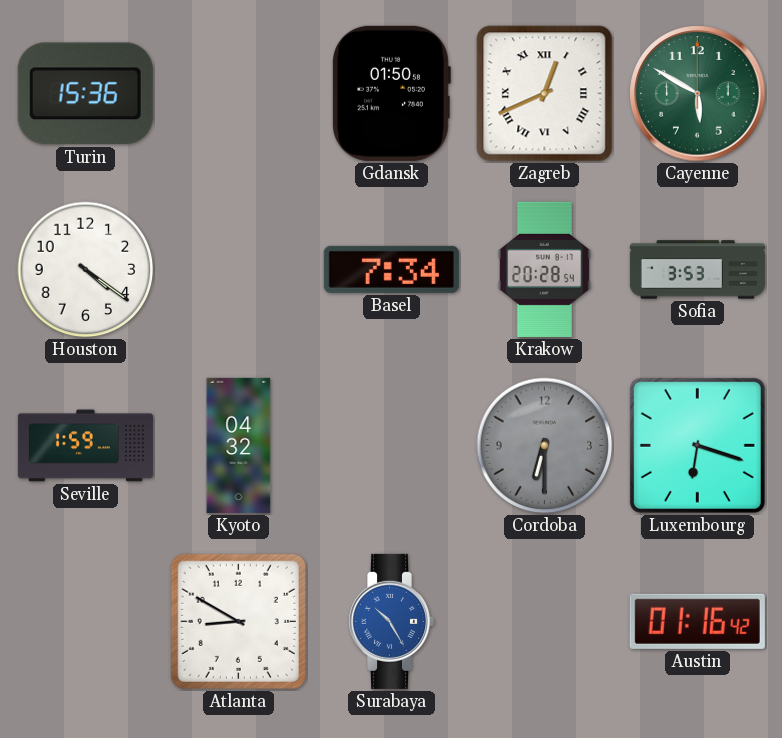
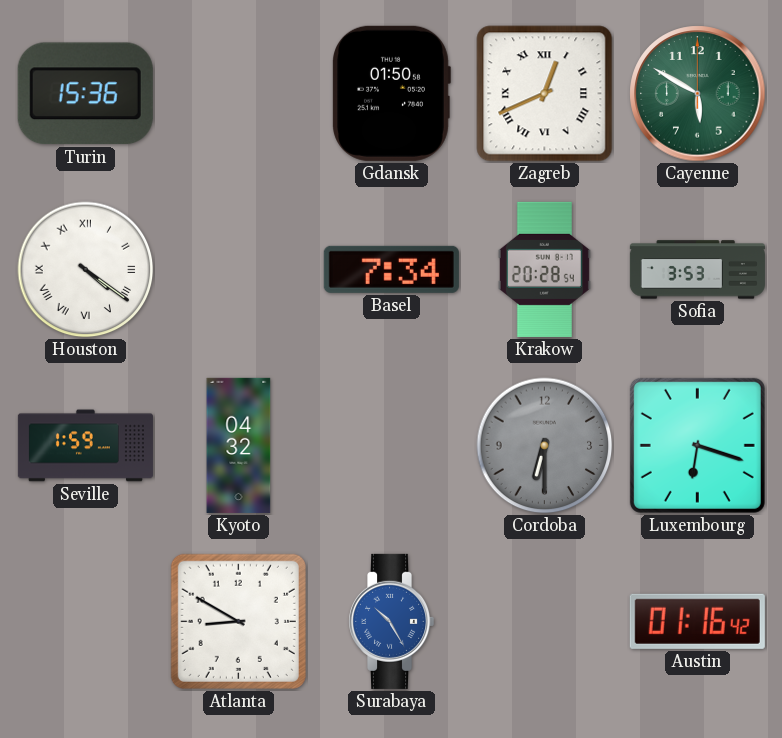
Houston numerals: Arabic -> Roman
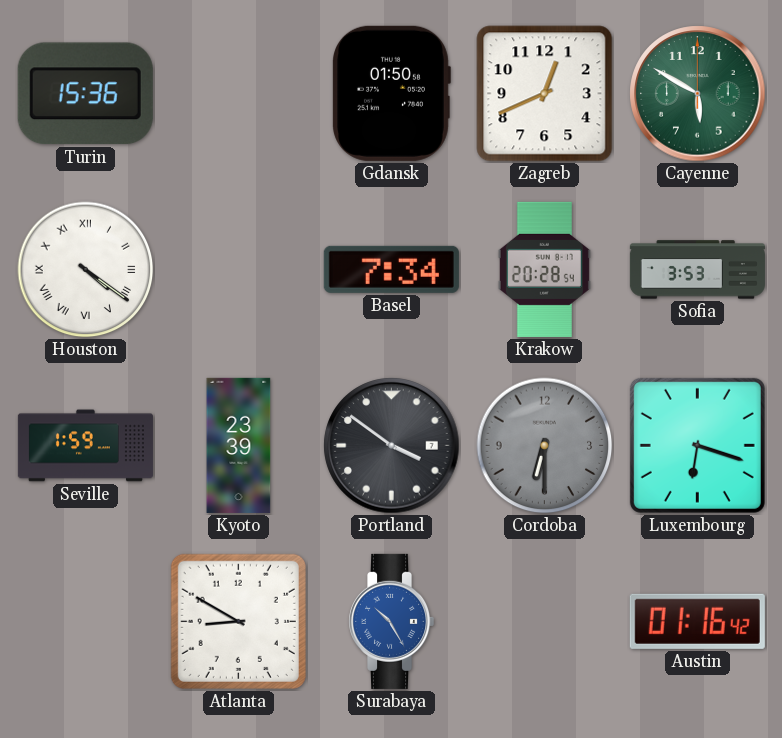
Zagreb numerals: Roman -> Arabic
Kyoto: 04:32 -> 23:39
Portland: none -> 3:51
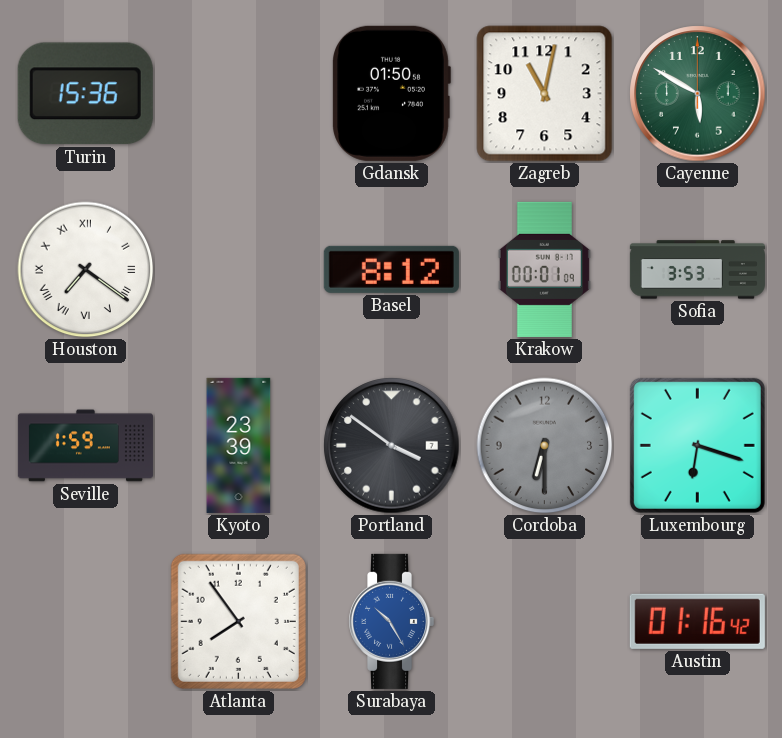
Zagreb: 12:41 -> 11:02
Houston: 4:21 -> 7:21
Basel: 7:34 -> 8:12
Krakow: 20:28 -> 00:01
Atlanta: 8:50 -> 7:54
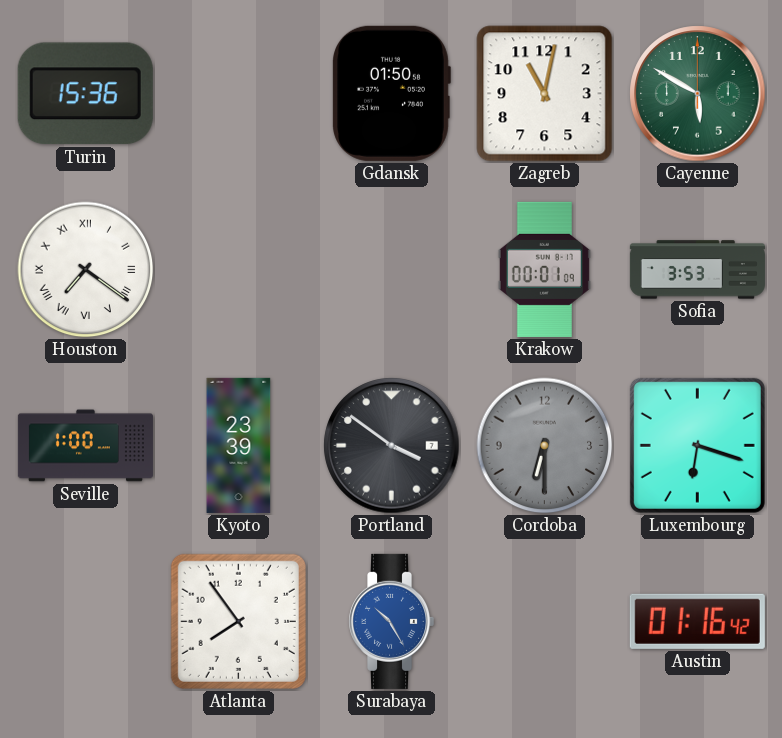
Basel: 8:12 -> none
Seville: 1:59 -> 1:00
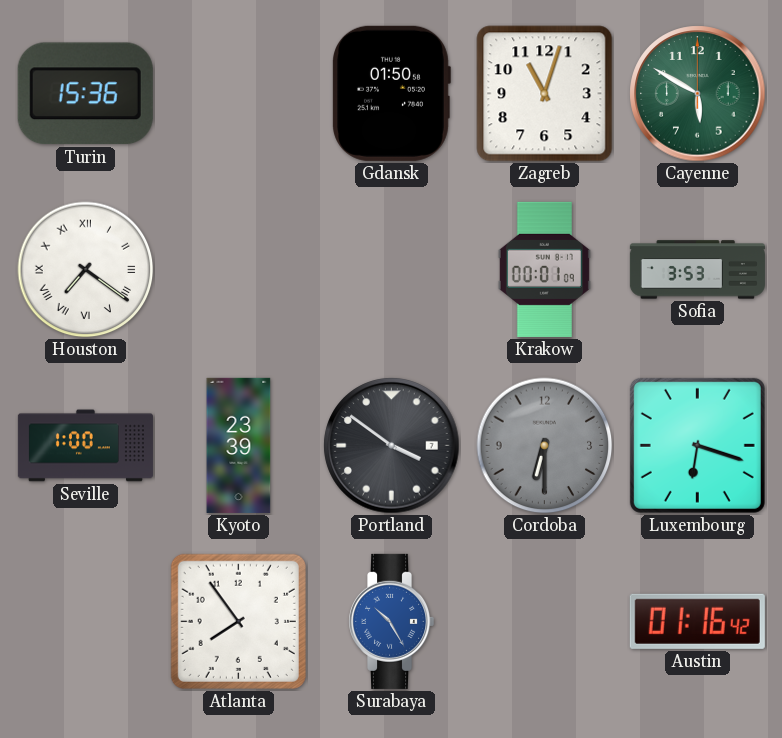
Zagreb: 11:02 -> 11:03
